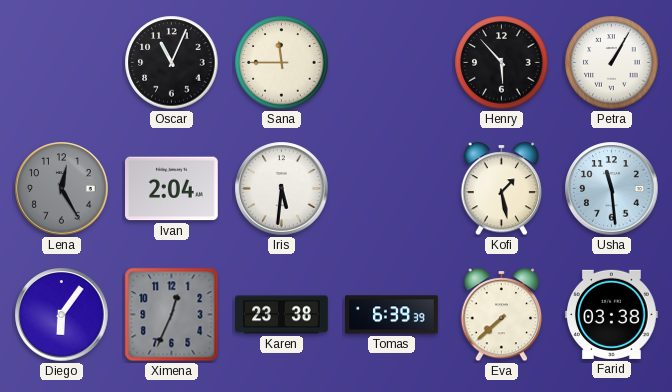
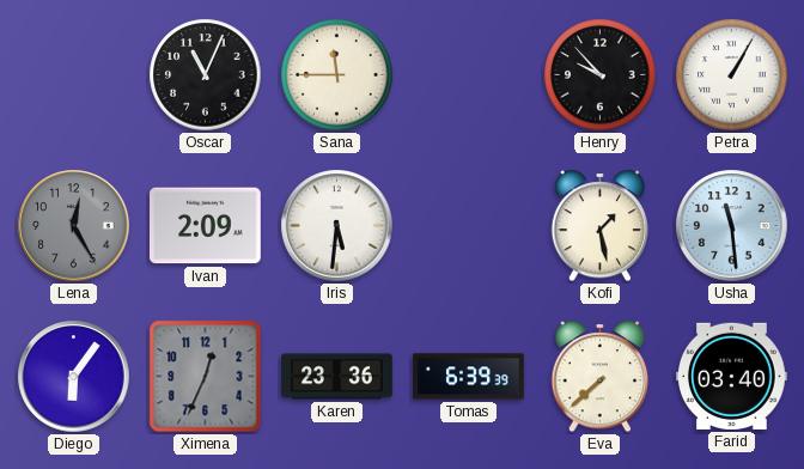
Henry: 5:53 -> 9:53
Ivan: 2:04 -> 2:09
Karen: 23:38 -> 23:36
Farid: 03:38 -> 03:40
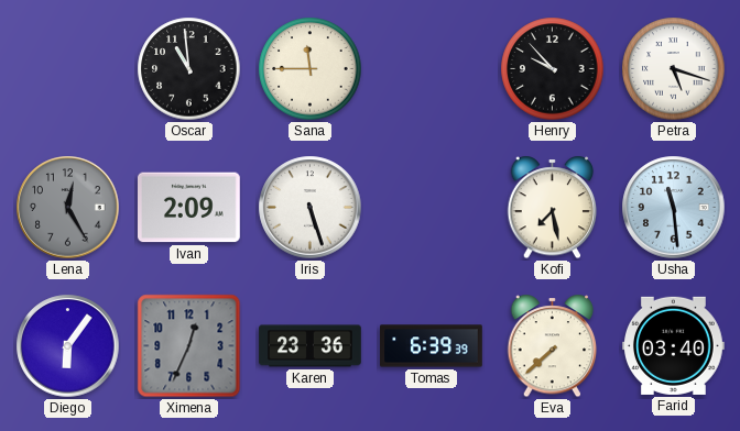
Oscar: 11:04 -> 10:59
Petra: 1:05 -> 5:18
Iris: 5:31 -> 5:27
Kofi: 1:28 -> 7:28
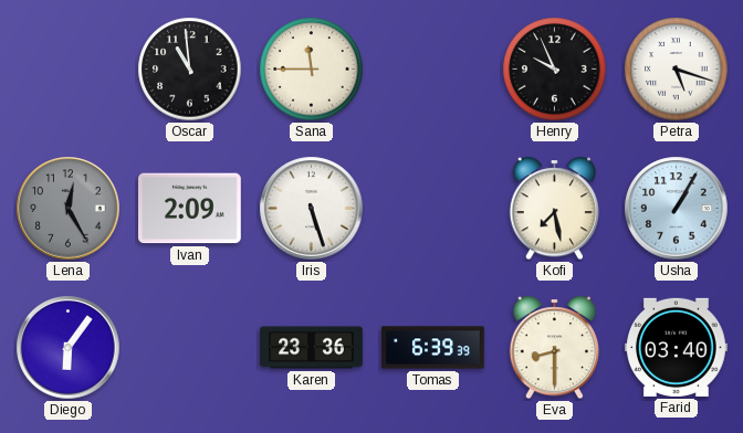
Henry: 9:53 -> 9:56
Usha: 11:29 -> 1:05
Ximena: 12:34 -> none
Eva: 7:38 -> 8:30
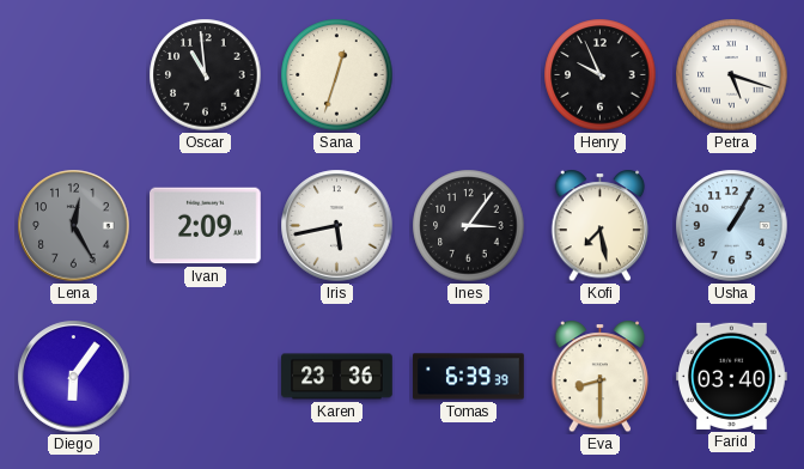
Sana: 11:45 -> 12:33
Iris: 5:27 -> 5:43
Ines: none -> 3:06
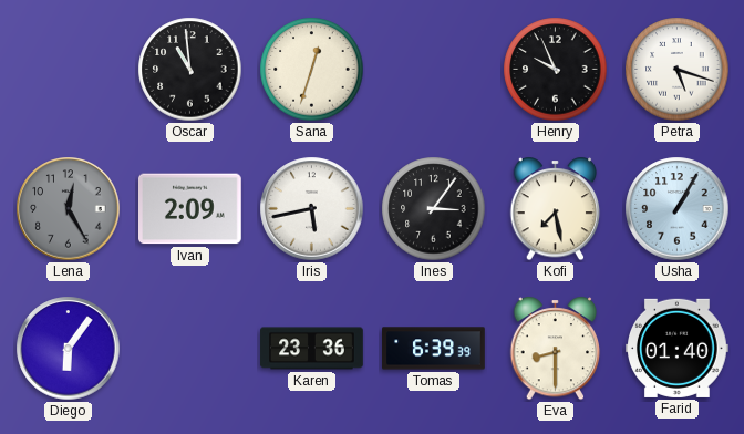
Farid: 03:40 -> 01:40
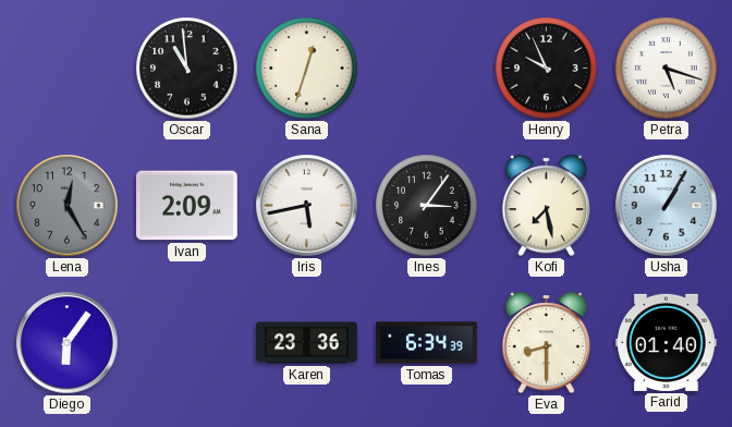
Tomas: 6:39 -> 6:34
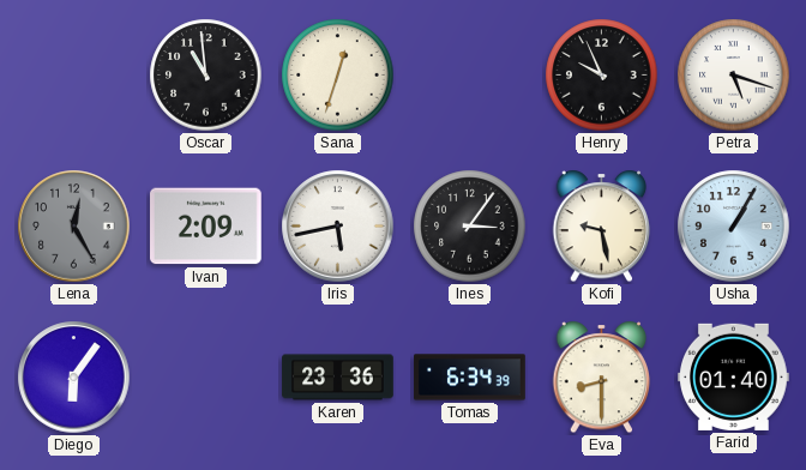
Kofi: 7:28 -> 9:28
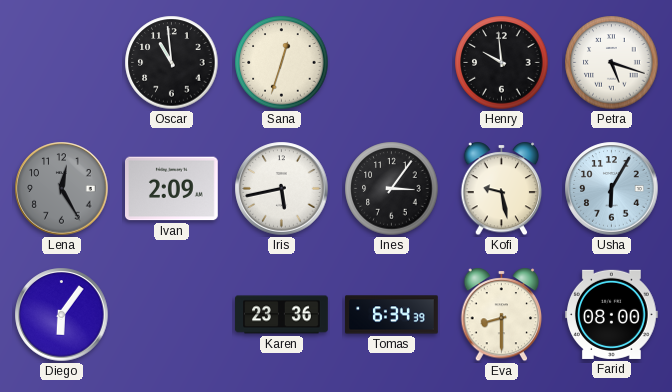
Henry: 9:56 -> 9:59
Usha: 1:05 -> 6:05
Farid: 01:40 -> 08:00
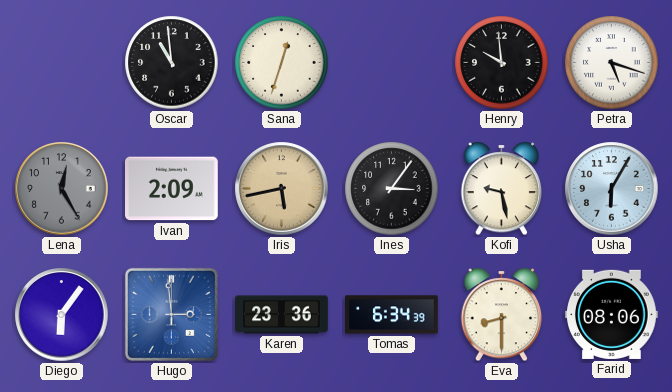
Iris dial: white -> champagne
Hugo: none -> 2:59
Farid: 08:00 -> 08:06
